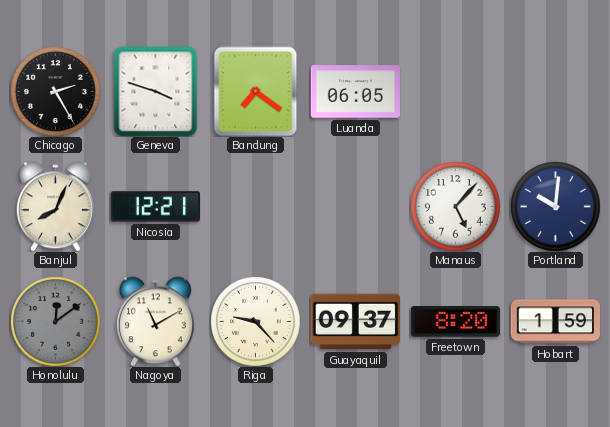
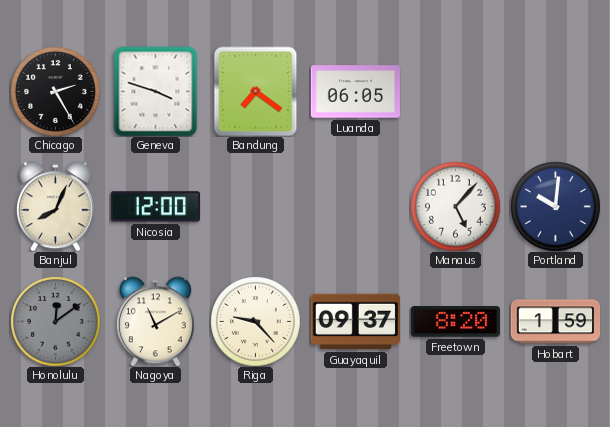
Nicosia: 12:21 -> 12:00
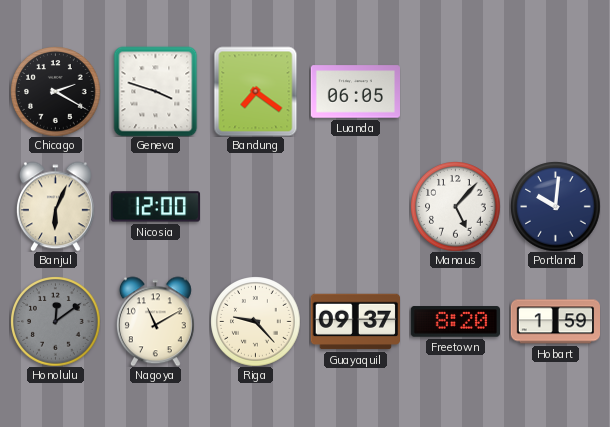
Chicago: 2:25 -> 2:20
Banjul: 8:04 -> 6:04
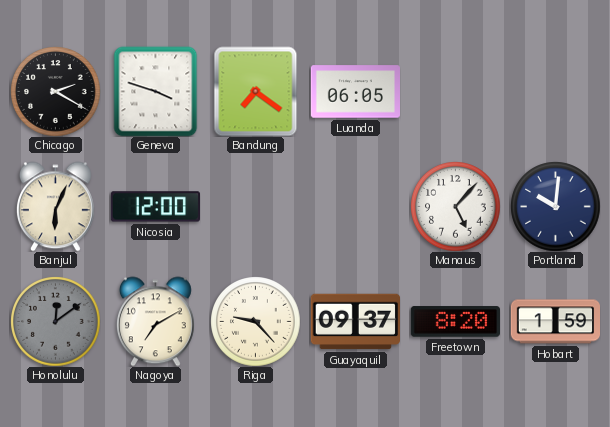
Nagoya: 11:10 -> 7:10
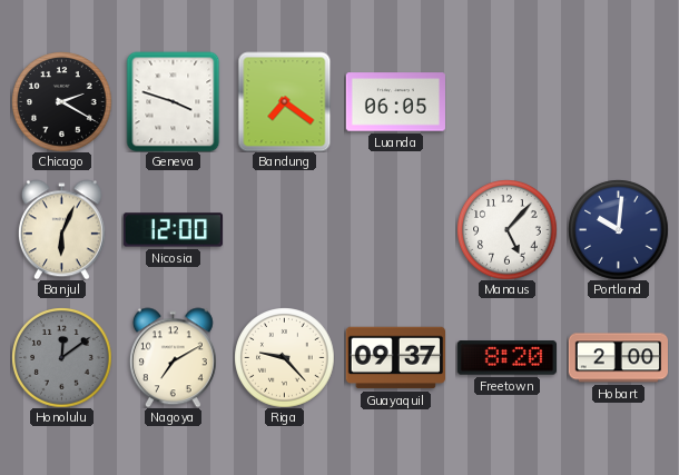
Hobart: 1:59 -> 2:00
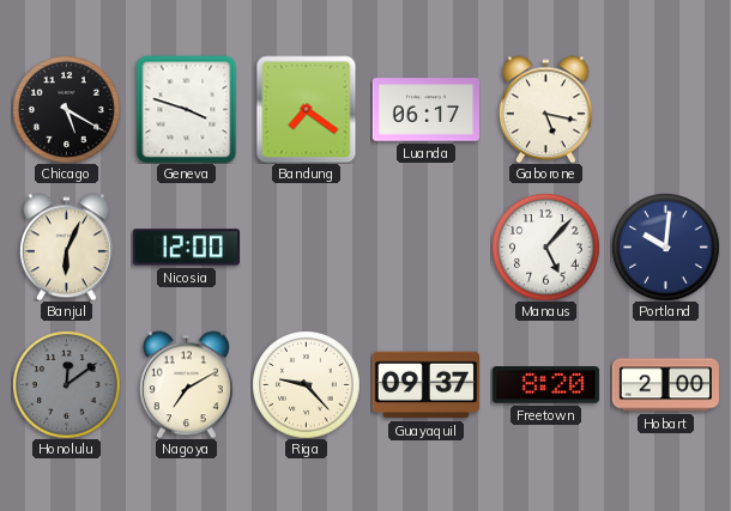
Chicago: 2:20 -> 5:20
Luanda: 06:05 -> 06:17
Gaborone: none -> 5:17
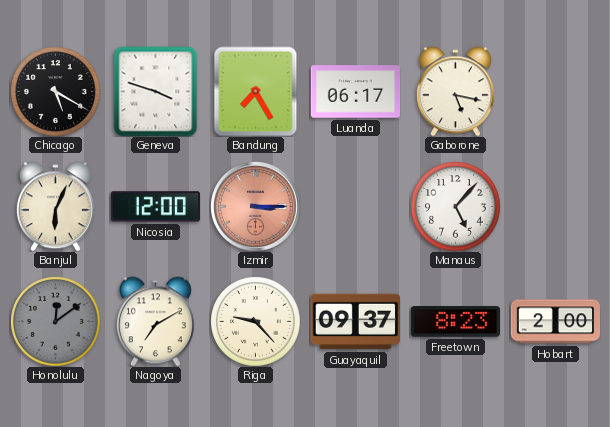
Bandung: 7:21 -> 7:25
Izmir: none -> 3:15
Portland: 10:01 -> none
Freetown: 8:20 -> 8:23
